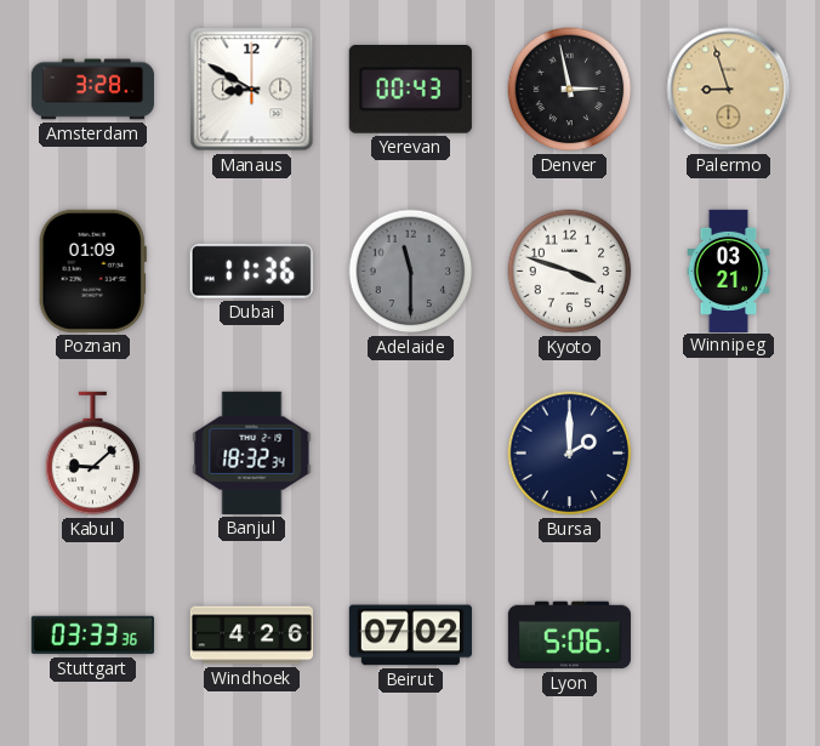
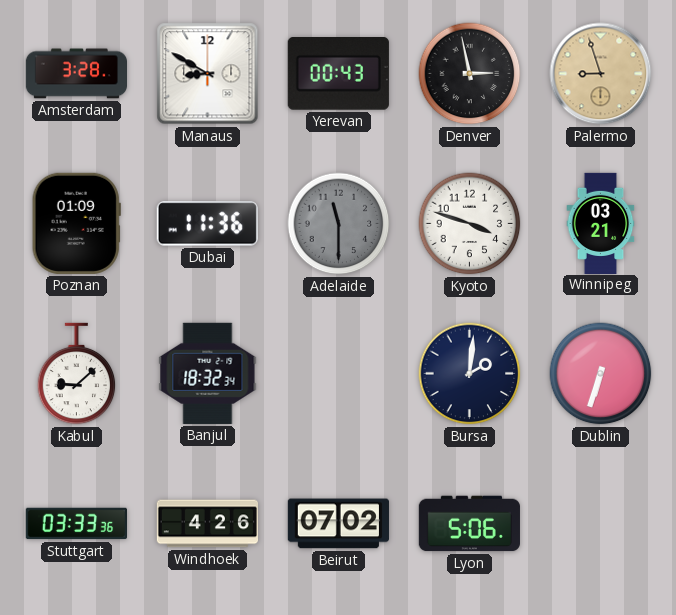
Bursa: 2:00 -> 2:01
Dublin: none -> 6:33
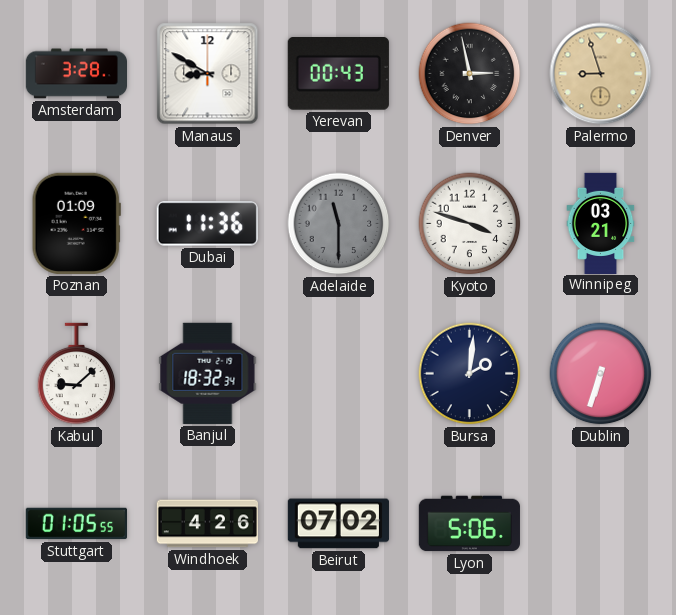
Stuttgart: 03:33 -> 01:05
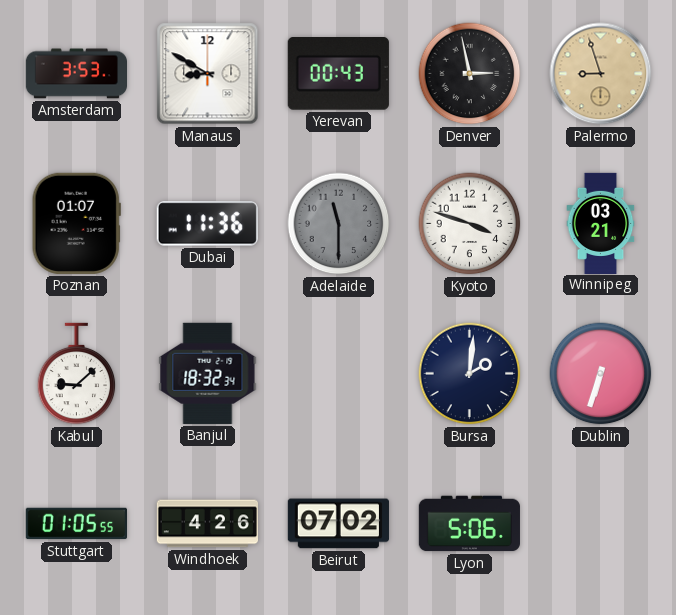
Amsterdam: 3:28 -> 3:53
Poznan: 01:09 -> 01:07
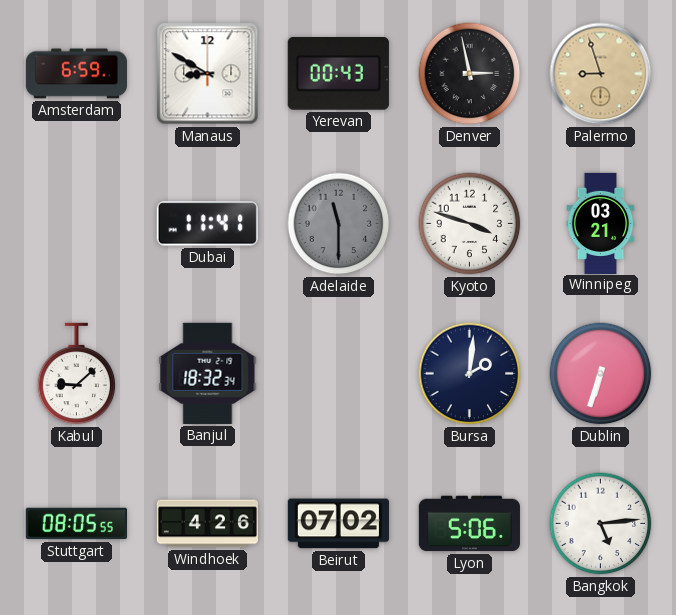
Amsterdam: 3:53 -> 6:59
Poznan: 01:07 -> none
Dubai: 11:36 -> 11:41
Stuttgart: 01:05 -> 08:05
Bangkok: none -> 5:14
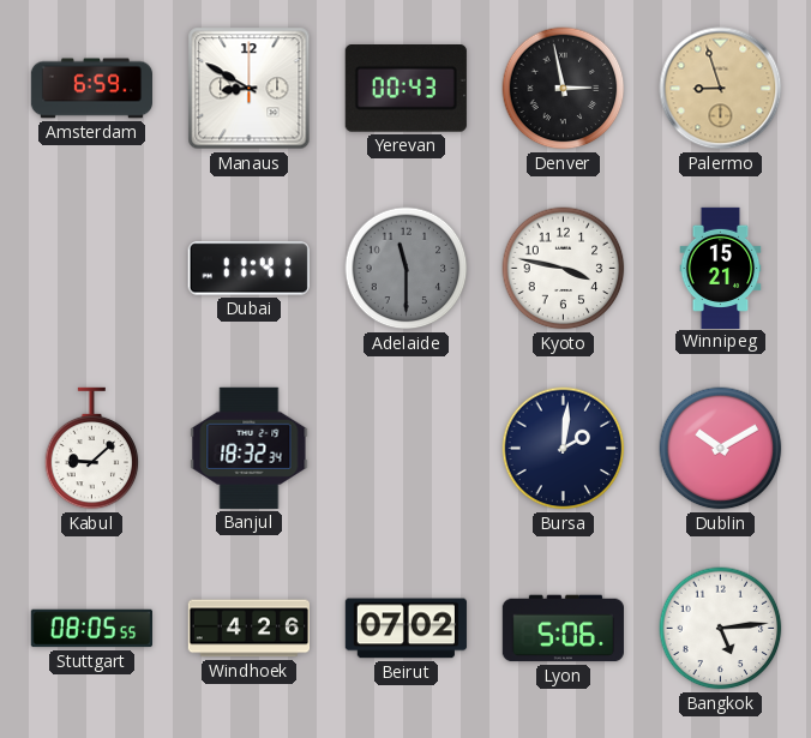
Kyoto: 3:48 -> 3:47
Winnipeg: 03:21 -> 15:21
Dublin: 6:33 -> 10:10
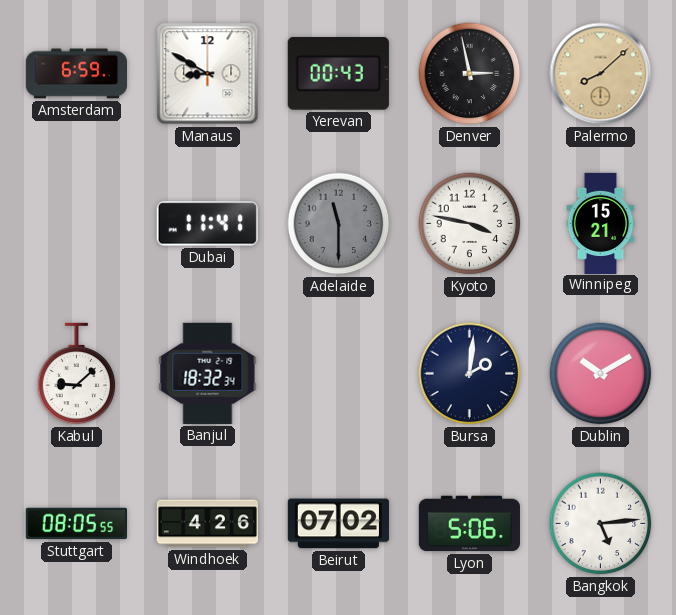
Palermo: 8:57 -> 8:08
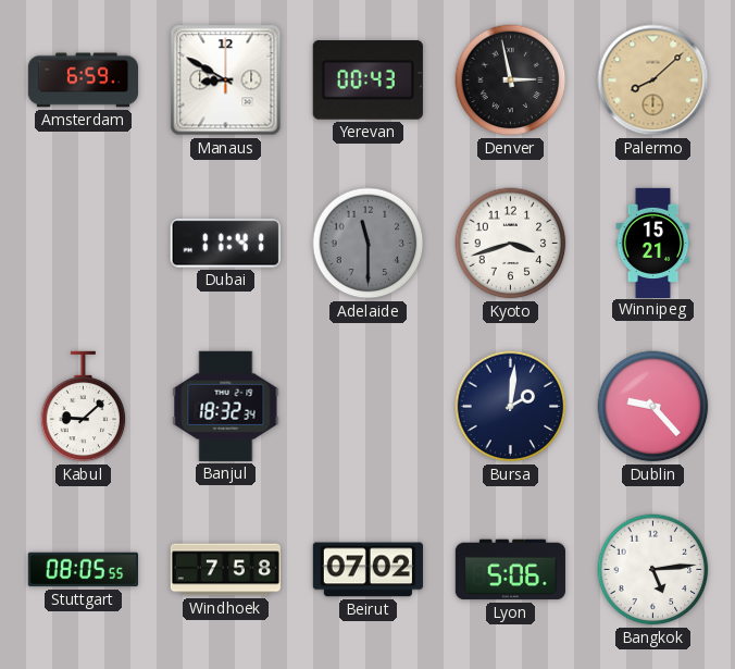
Kyoto: 3:47 -> 3:42
Dublin: 10:10 -> 9:23
Windhoek: 4:26 -> 7:58
